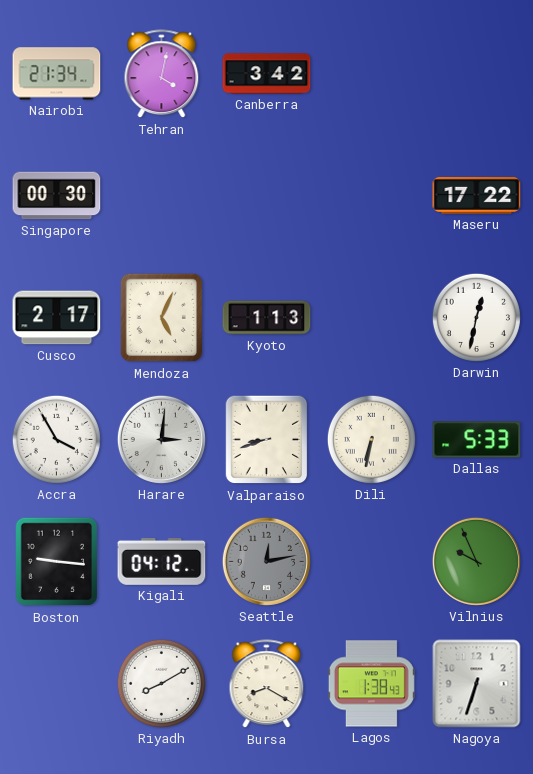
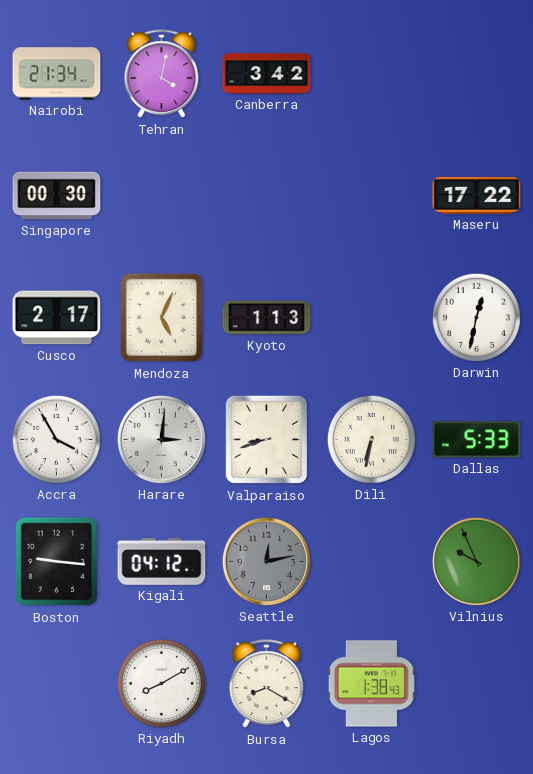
Nagoya: 6:33 -> none
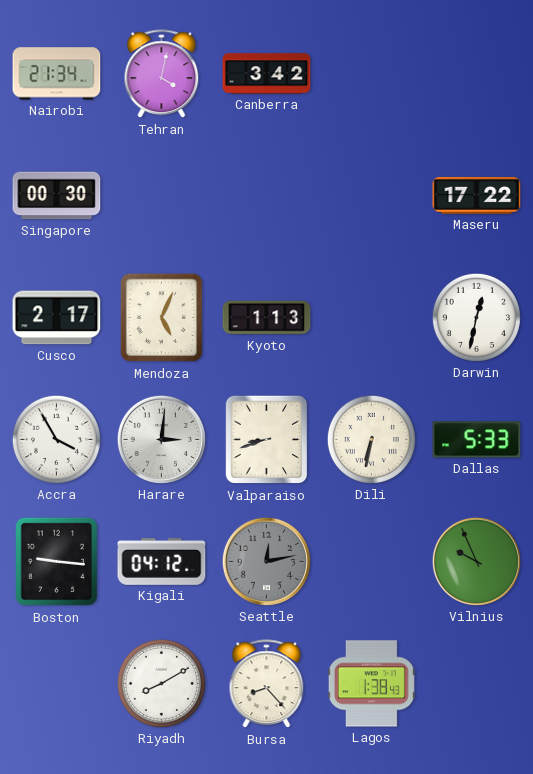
Bursa: 8:20 -> 8:23
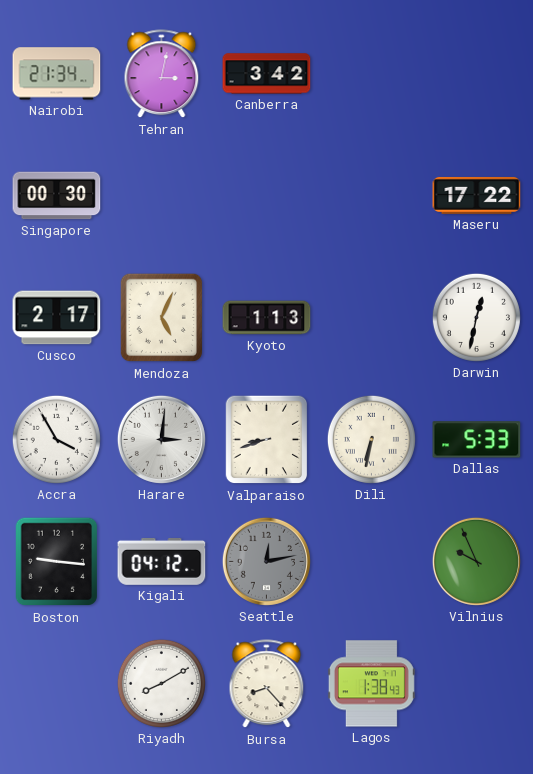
Tehran: 4:02 -> 3:02
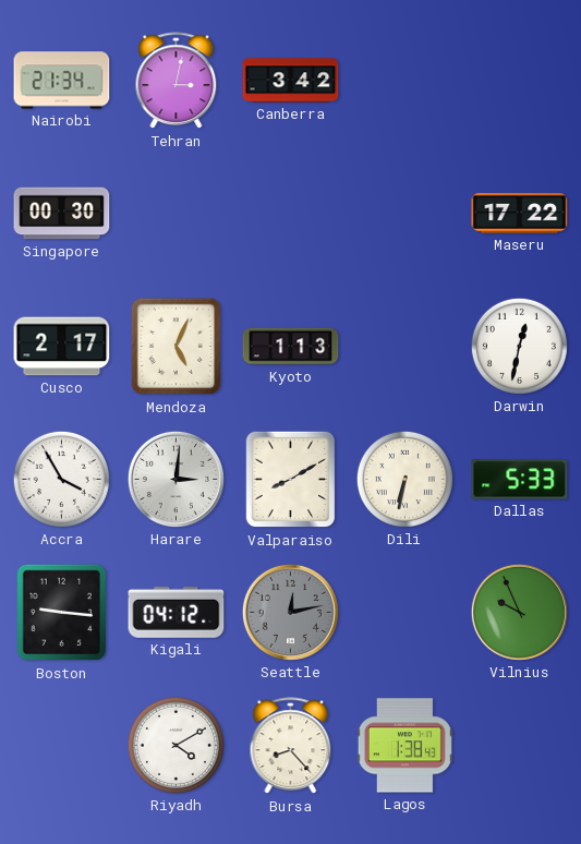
Valparaiso: 8:42 -> 8:10
Riyadh: 8:10 -> 4:10
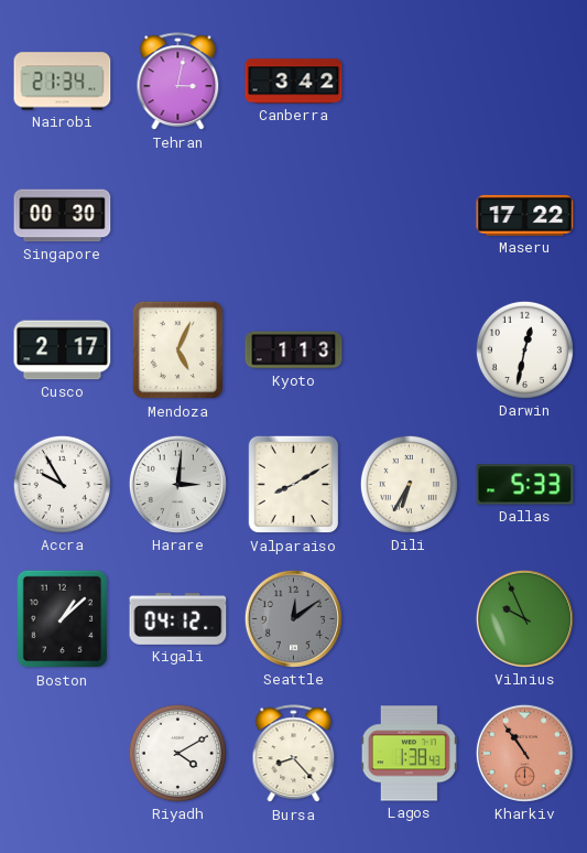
Accra: 3:55 -> 9:55
Dili: 6:32 -> 6:35
Boston: 9:16 -> 1:08
Seattle: 12:13 -> 12:09
Kharkiv: none -> 10:54
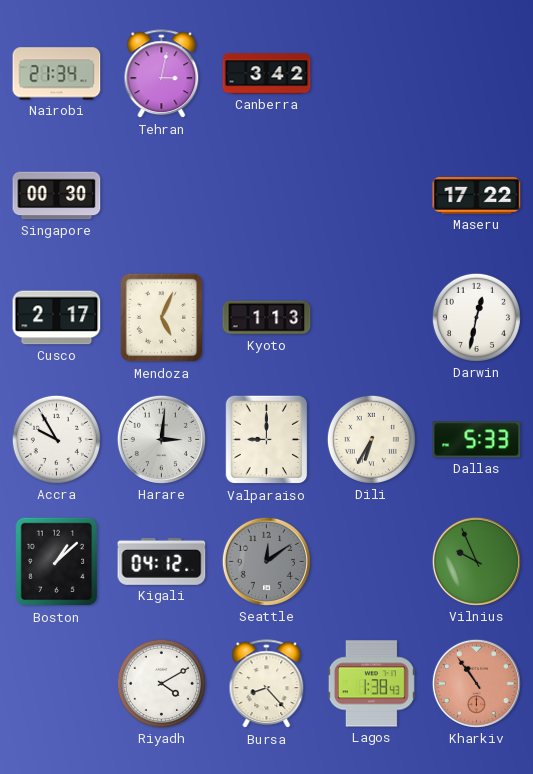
Valparaiso: 8:10 -> 9:00
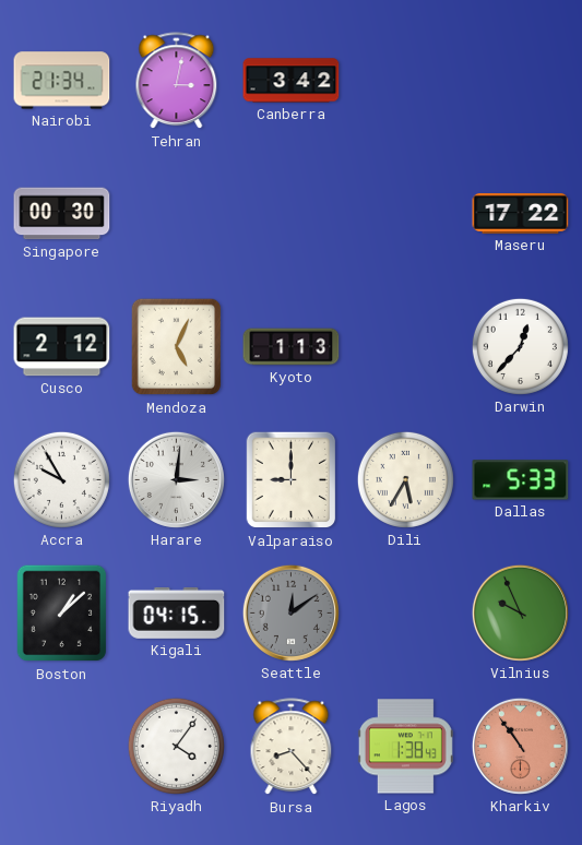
Cusco: 2:17 -> 2:12
Darwin: 12:32 -> 12:37
Dili: 6:35 -> 5:35
Kigali: 04:12 -> 04:15
Riyadh: 4:10 -> 4:06
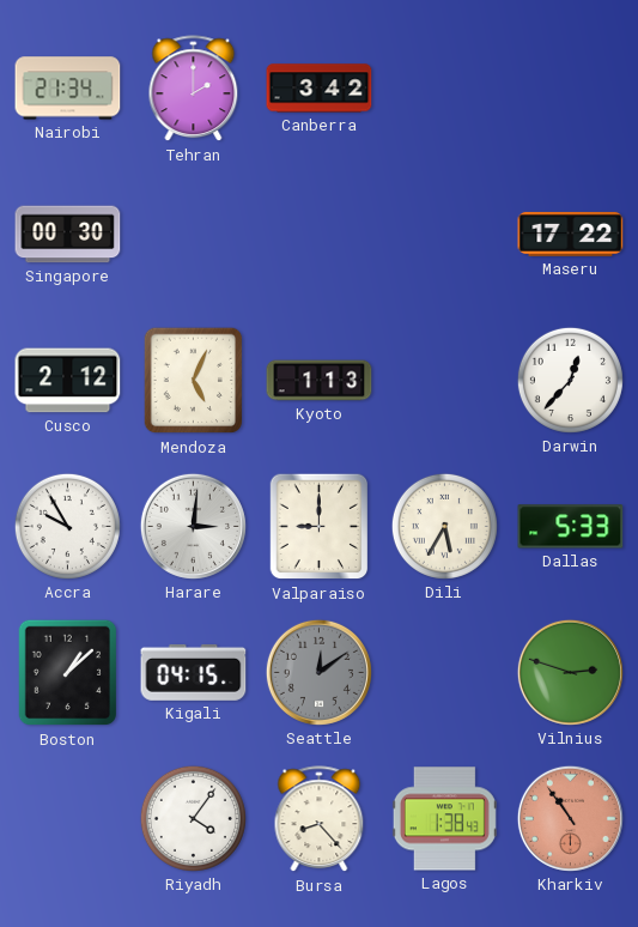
Tehran: 3:02 -> 2:00
Vilnius: 9:56 -> 2:48
